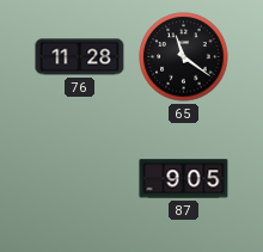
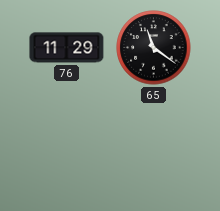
76: 11:28 -> 11:29
87: 9:05 -> none
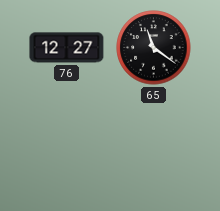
76: 11:29 -> 12:27
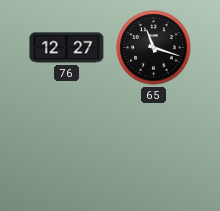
65: 11:21 -> 11:18
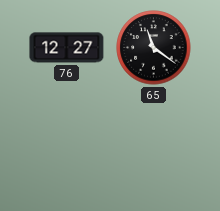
65: 11:18 -> 11:21
